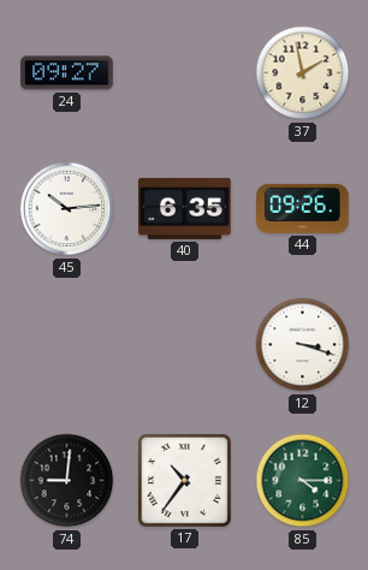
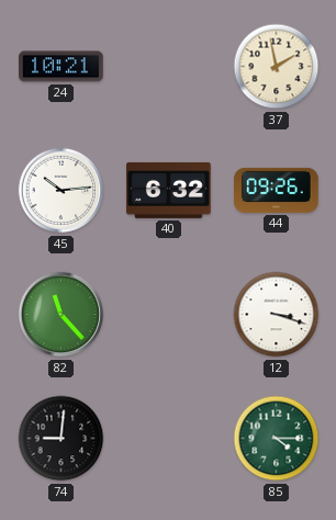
24: 09:27 -> 10:21
40: 6:35 -> 6:32
82: none -> 11:23
17: 10:36 -> none
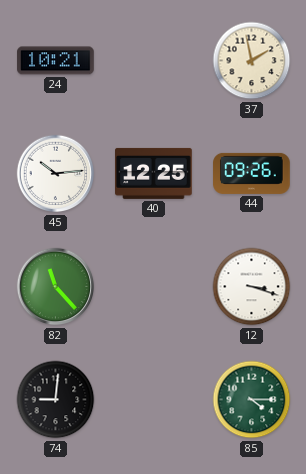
40: 6:32 -> 12:25
